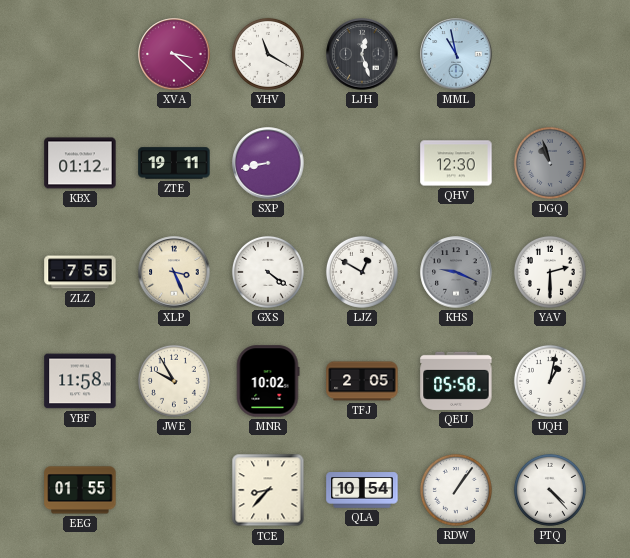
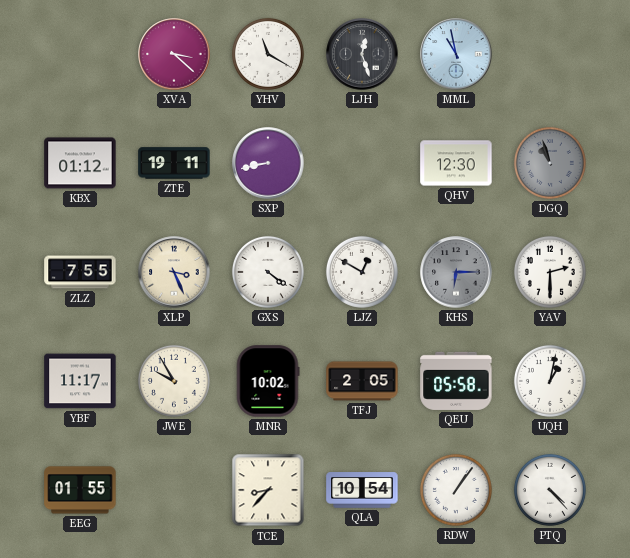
KHS: 9:19 -> 6:15
YBF: 11:58 -> 11:17
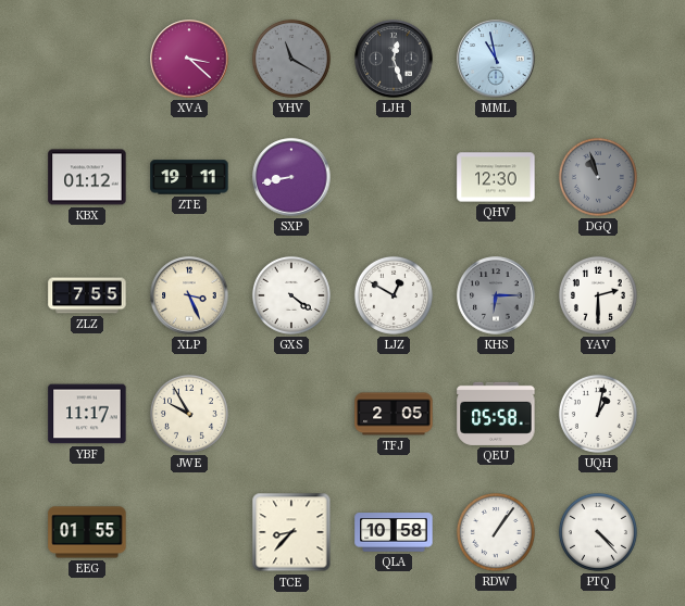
YHV dial: white -> grey
MNR: 10:02 -> none
QLA: 10:54 -> 10:58
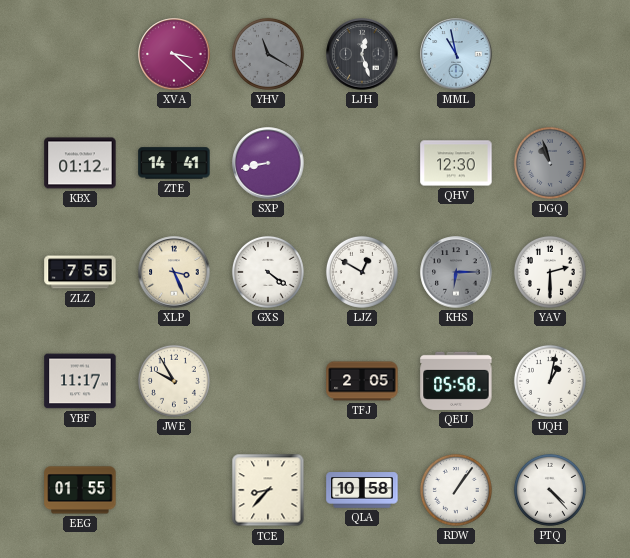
ZTE: 19:11 -> 14:41
